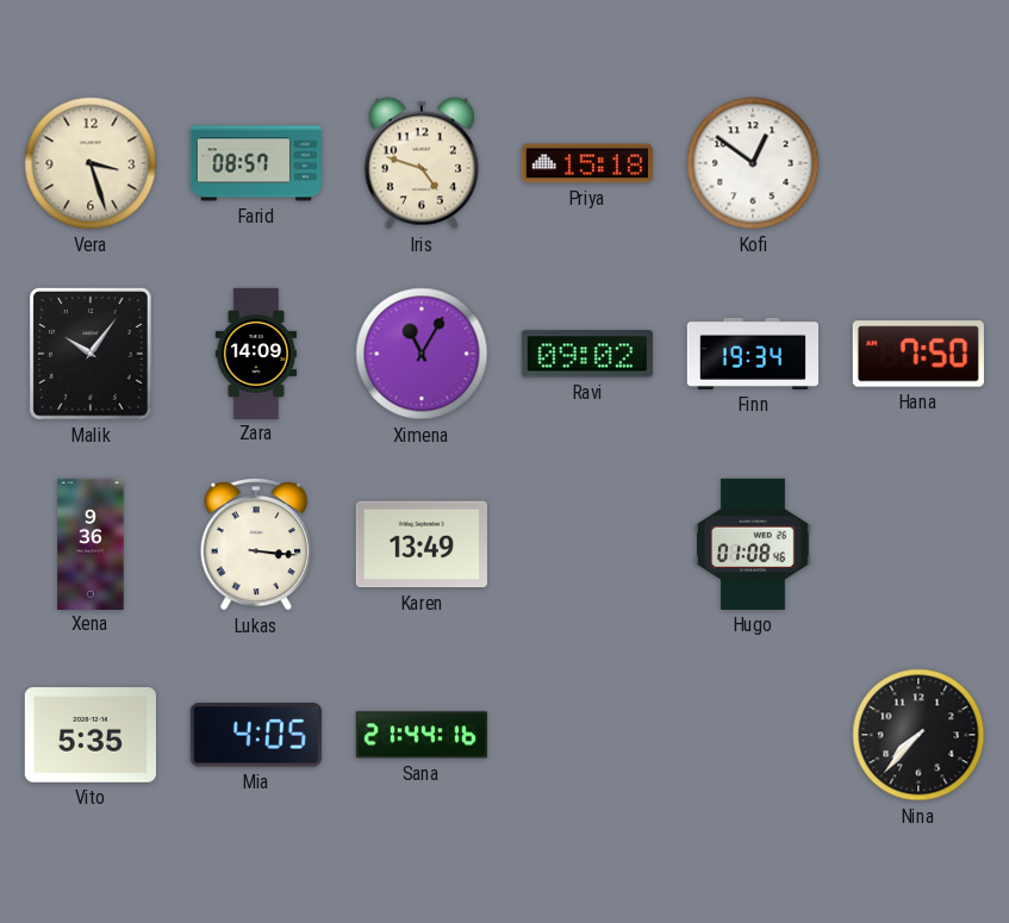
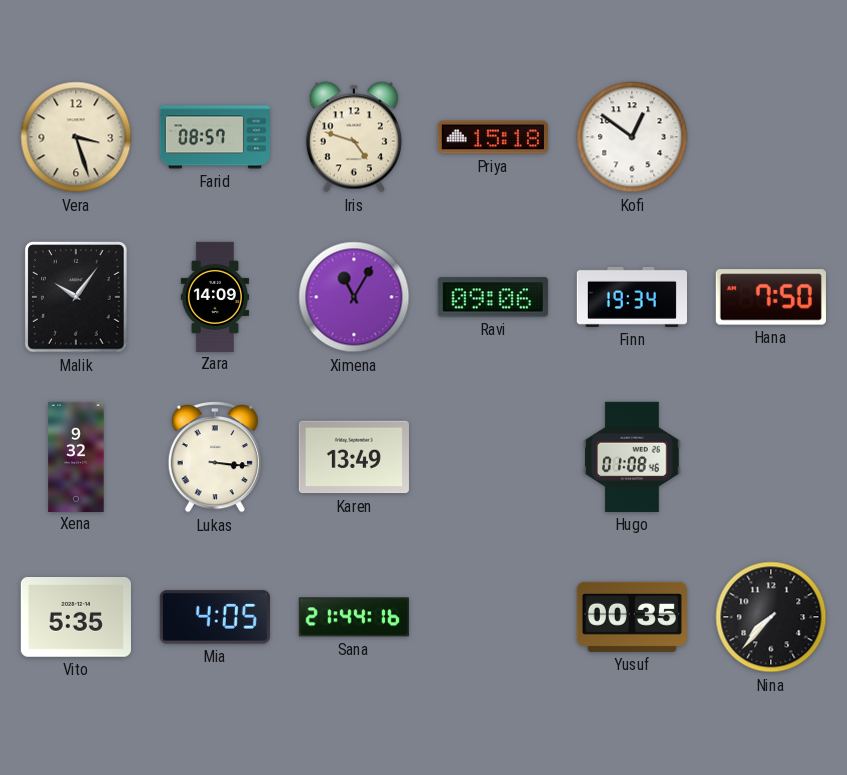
Ravi: 09:02 -> 09:06
Xena: 9:36 -> 9:32
Yusuf: none -> 00:35
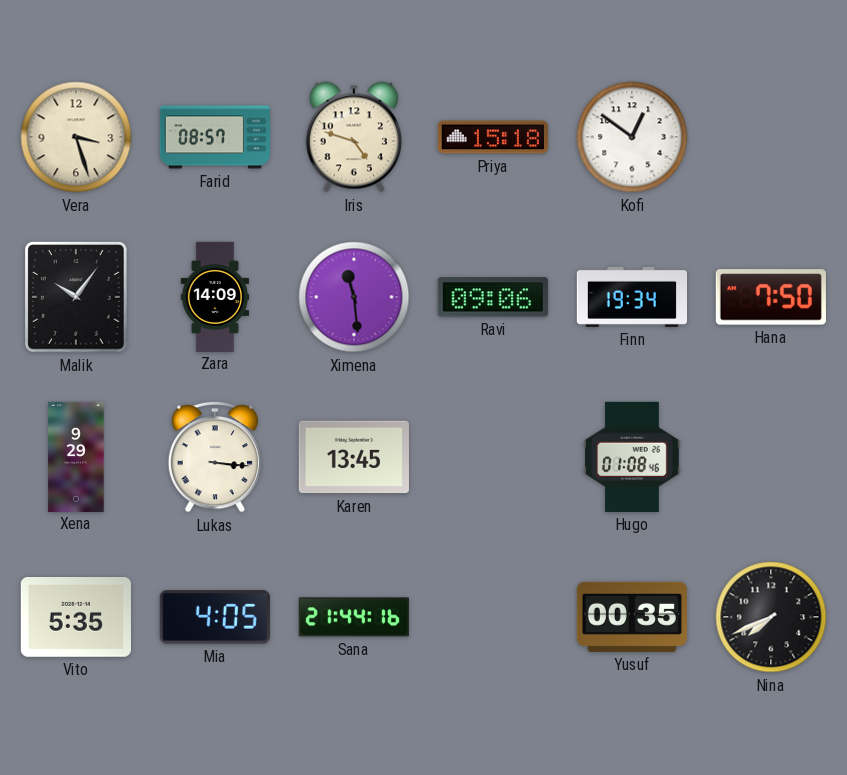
Ximena: 11:05 -> 11:29
Xena: 9:32 -> 9:29
Karen: 13:49 -> 13:45
Nina: 7:37 -> 7:41
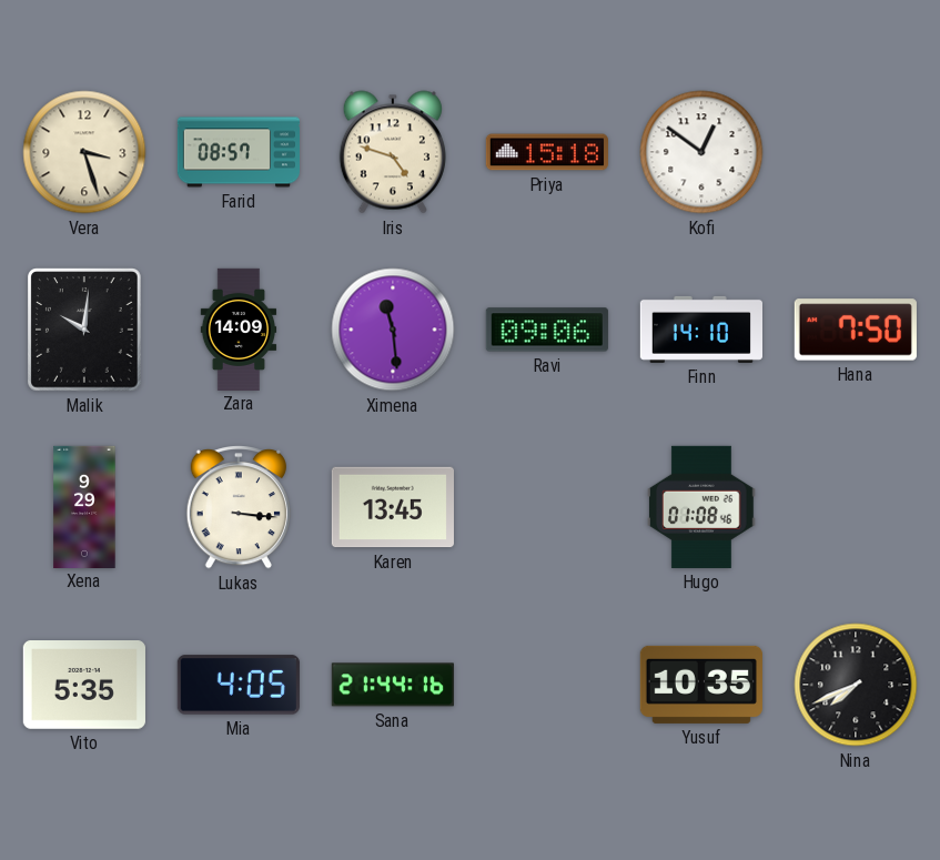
Malik: 10:06 -> 10:01
Finn: 19:34 -> 14:10
Yusuf: 00:35 -> 10:35
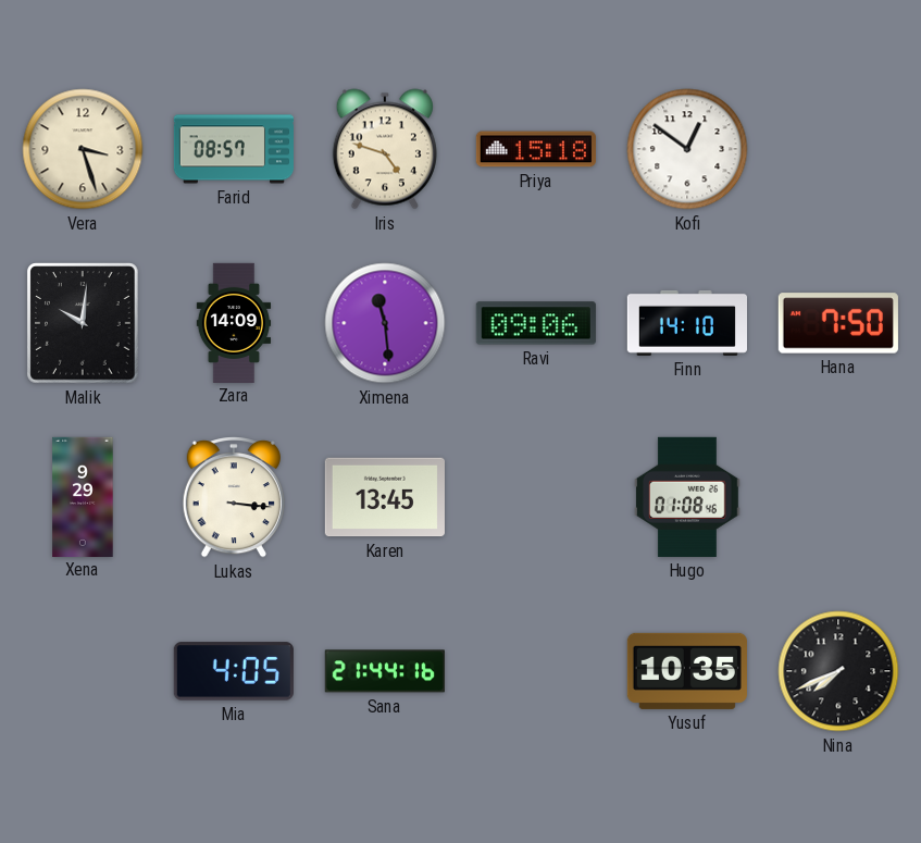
Vito: 5:35 -> none
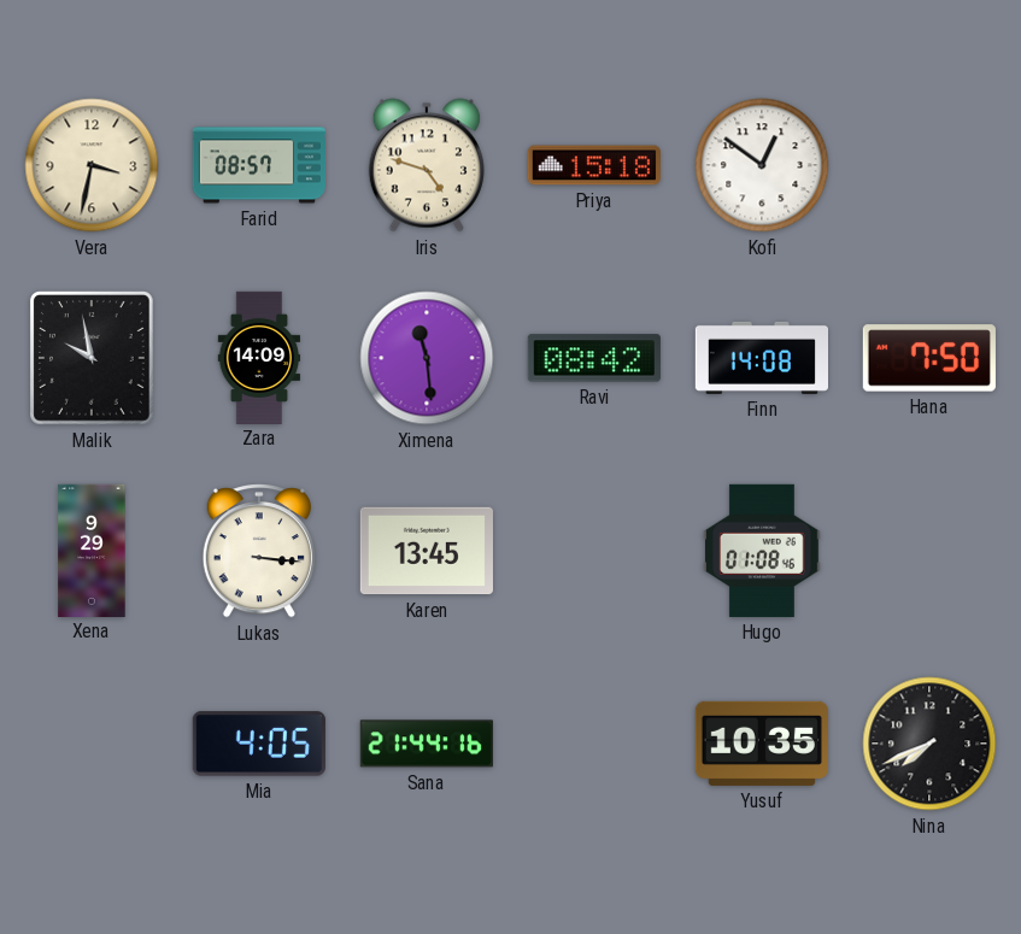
Vera: 3:27 -> 3:32
Malik: 10:01 -> 9:58
Ravi: 09:06 -> 08:42
Finn: 14:10 -> 14:08
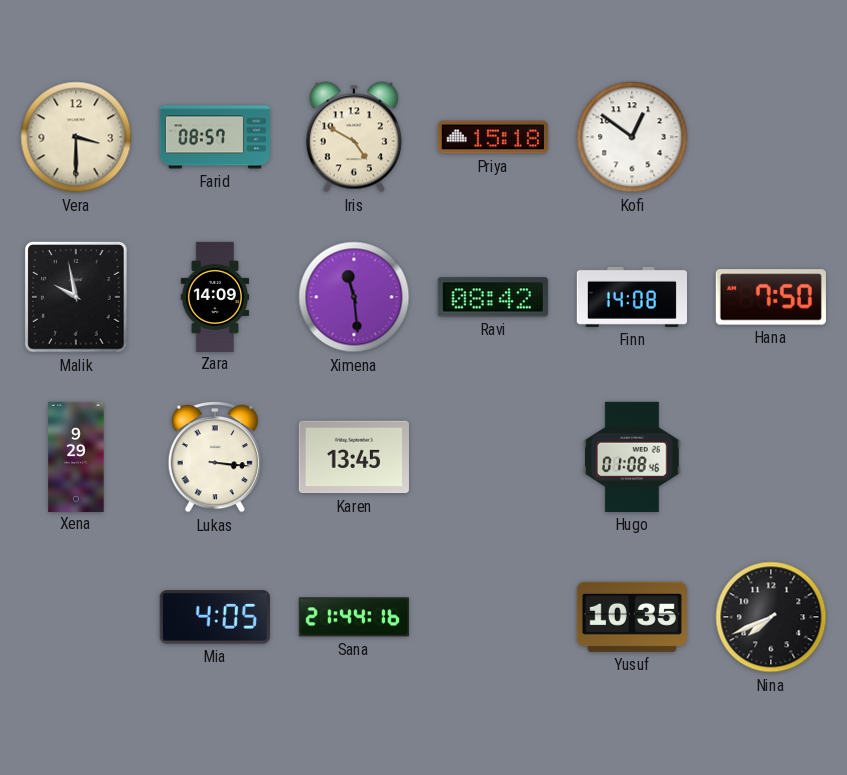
Vera: 3:32 -> 3:30
Iris: 4:48 -> 4:50
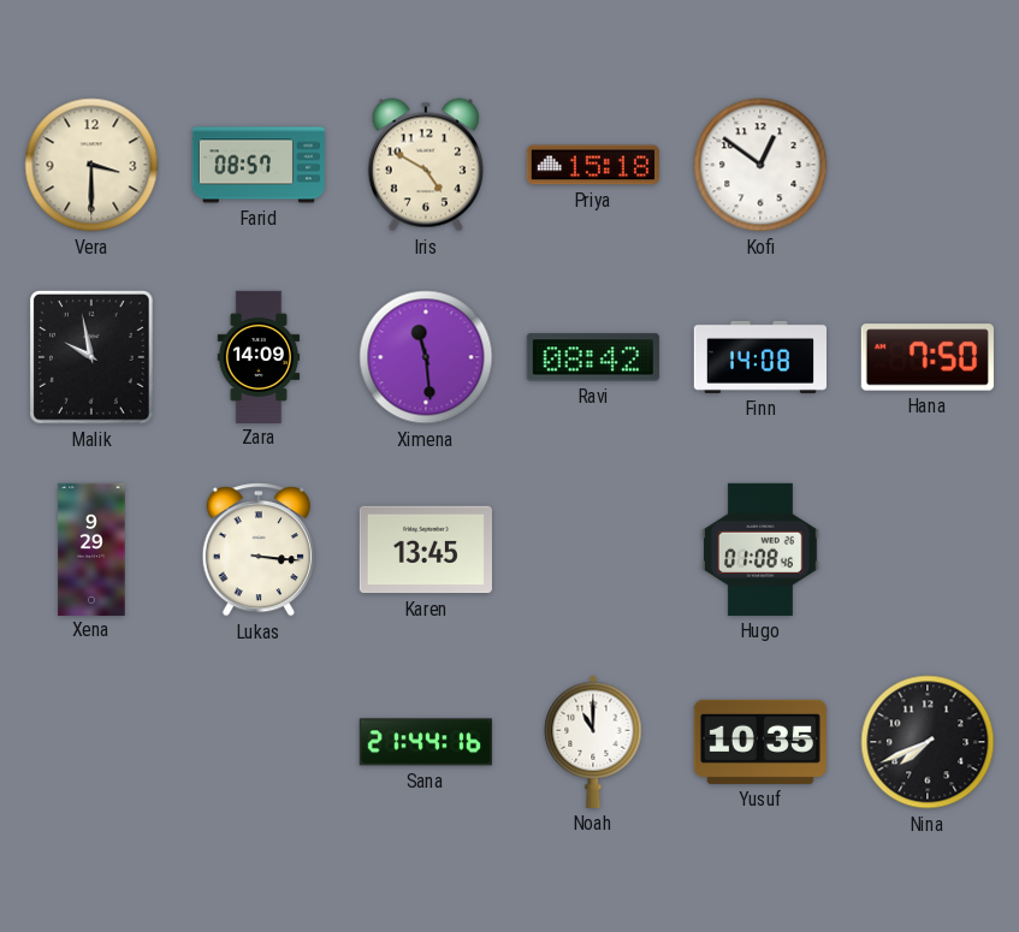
Mia: 4:05 -> none
Noah: none -> 11:00
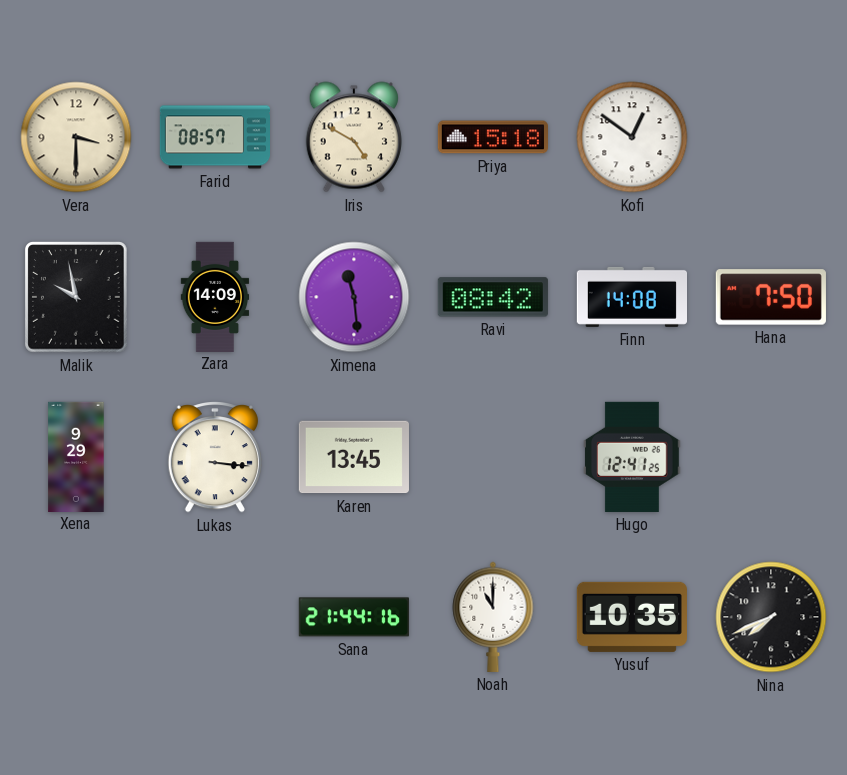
Hugo: 01:08 -> 12:41
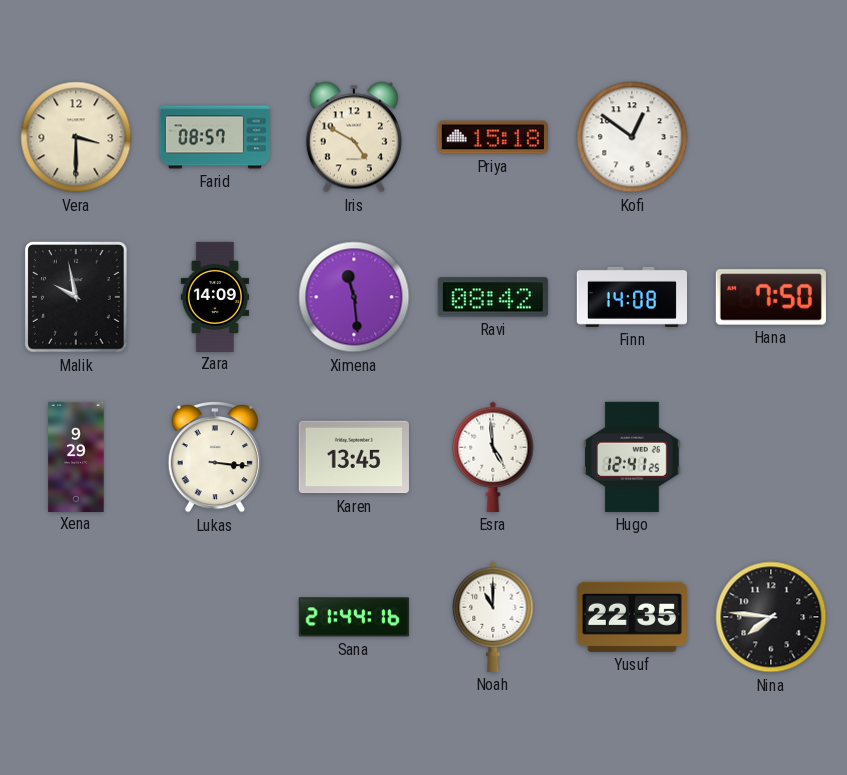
Esra: none -> 4:59
Yusuf: 10:35 -> 22:35
Nina: 7:41 -> 7:46
